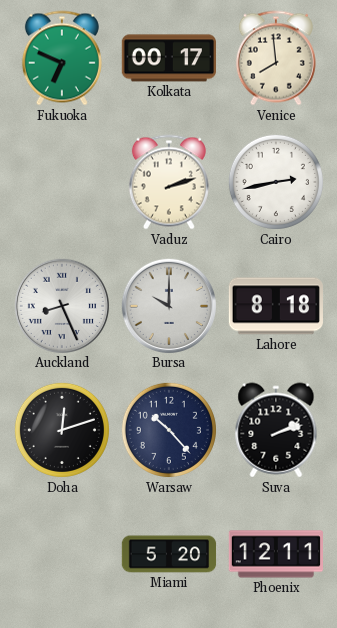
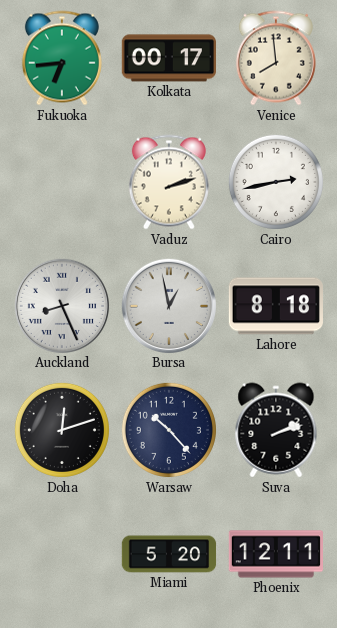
Fukuoka: 6:49 -> 6:44
Bursa: 10:00 -> 12:58
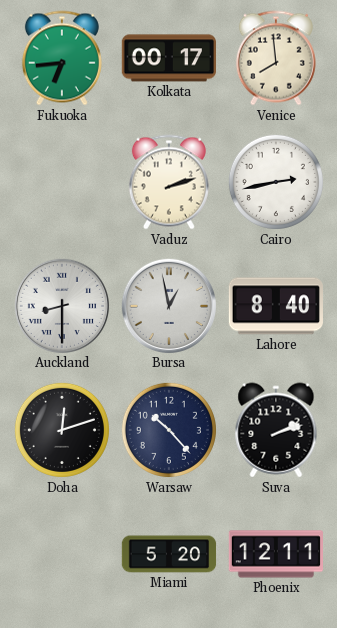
Auckland: 8:26 -> 8:30
Lahore: 8:18 -> 8:40
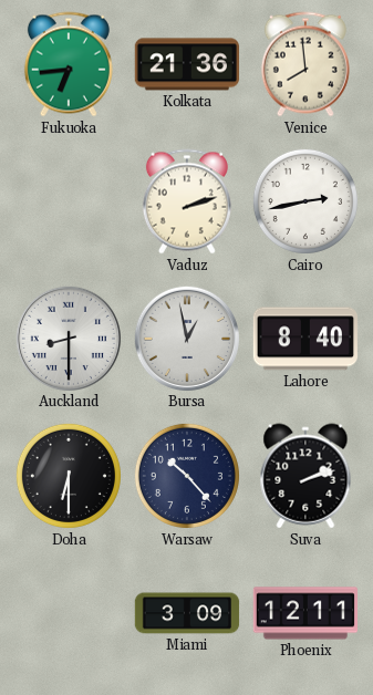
Kolkata: 00:17 -> 21:36
Doha: 12:12 -> 6:30
Miami: 5:20 -> 3:09
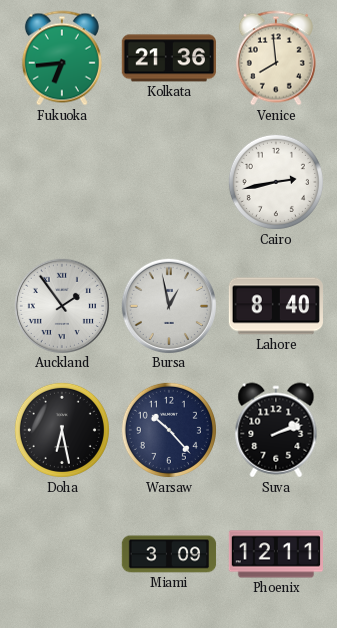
Vaduz: 2:12 -> none
Auckland: 8:30 -> 1:54
Doha: 6:30 -> 6:28
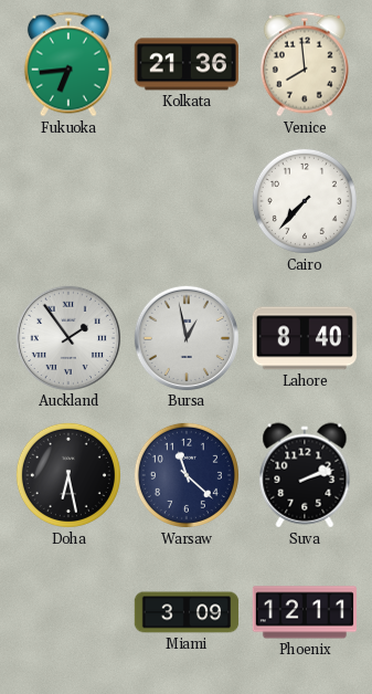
Cairo: 2:43 -> 7:37
Warsaw: 10:23 -> 11:22
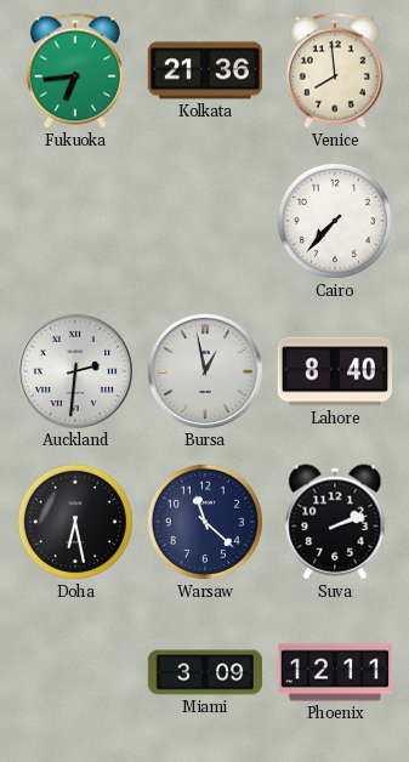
Auckland: 1:54 -> 2:31
